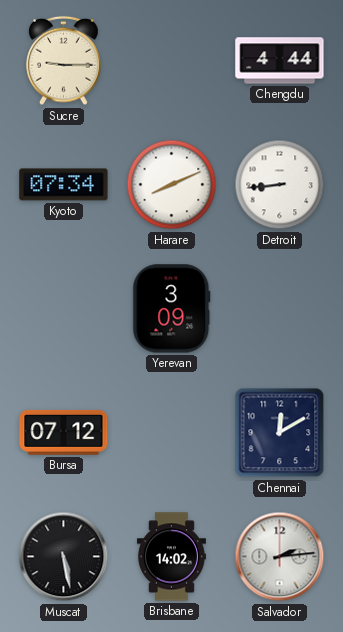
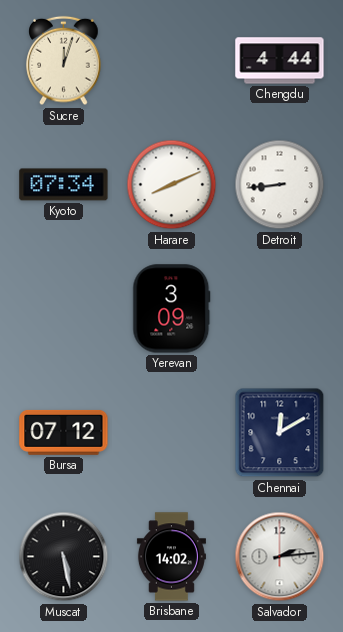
Sucre: 9:15 -> 12:03
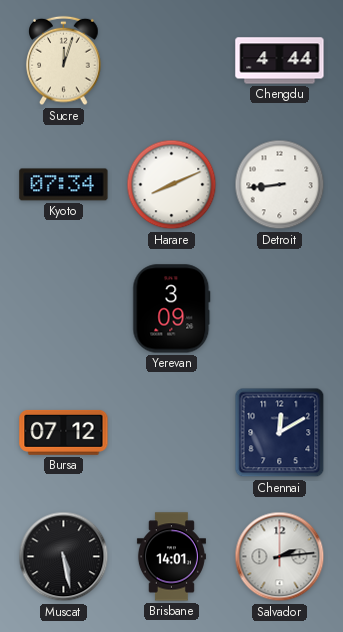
Brisbane: 14:02 -> 14:01
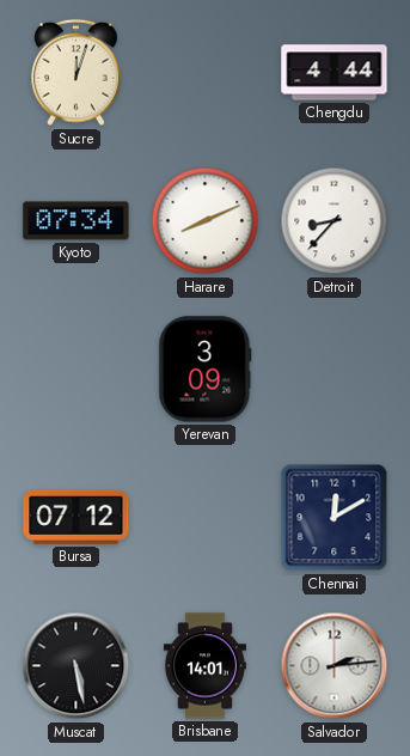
Detroit: 8:44 -> 8:37
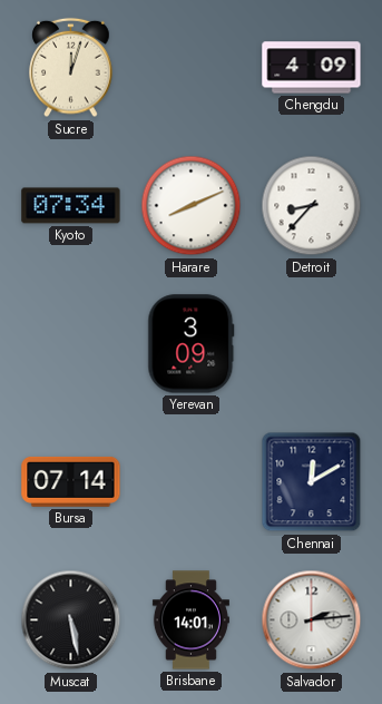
Chengdu: 4:44 -> 4:09
Bursa: 07:12 -> 07:14
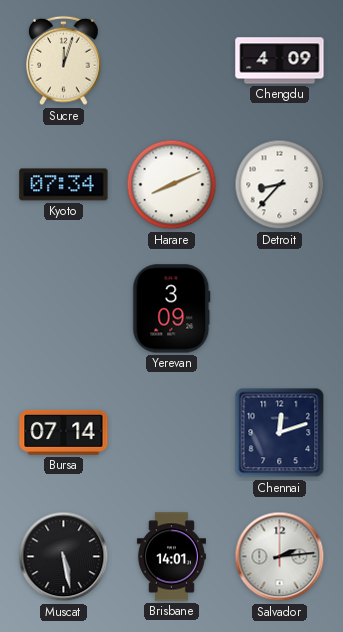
Chennai: 12:10 -> 12:12
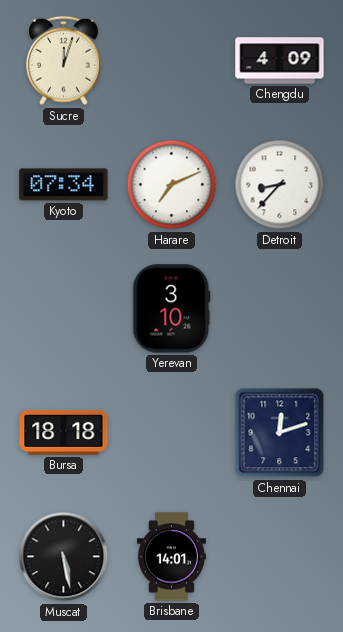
Harare: 8:11 -> 7:11
Yerevan: 3:09 -> 3:10
Bursa: 07:14 -> 18:18
Salvador: 2:14 -> none
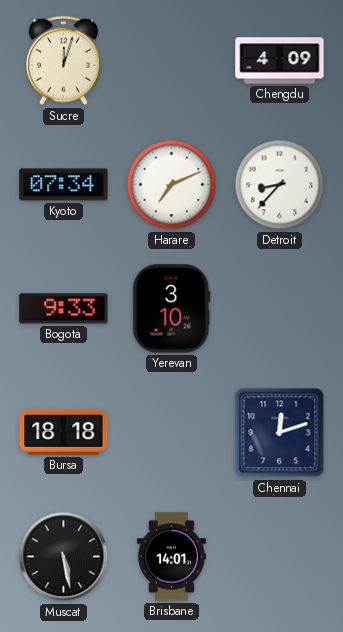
Bogota: none -> 9:33
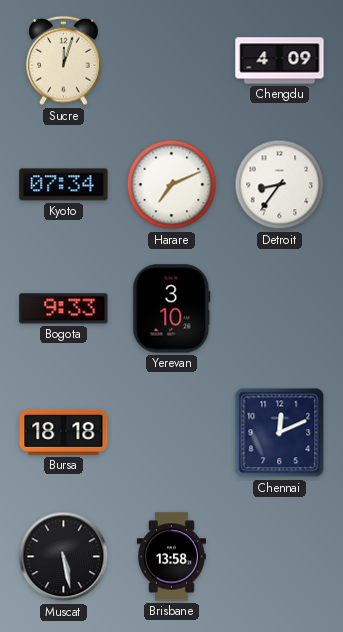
Detroit: 8:37 -> 8:36
Chennai: 12:12 -> 12:11
Brisbane: 14:01 -> 13:58
